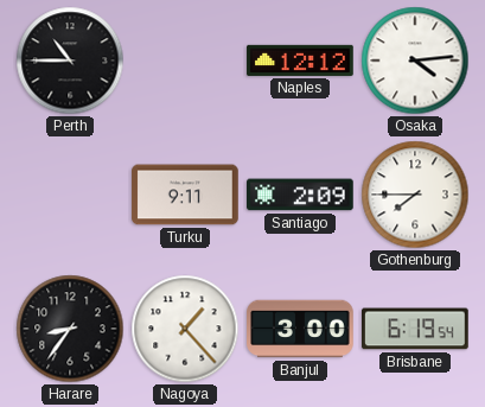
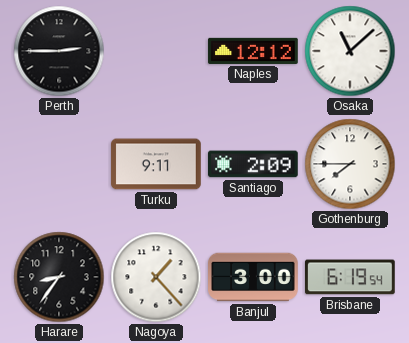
Perth: 10:45 -> 2:45
Osaka: 4:14 -> 11:08
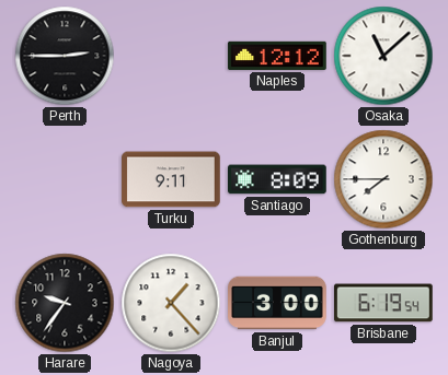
Santiago: 2:09 -> 8:09
Harare: 8:36 -> 9:36
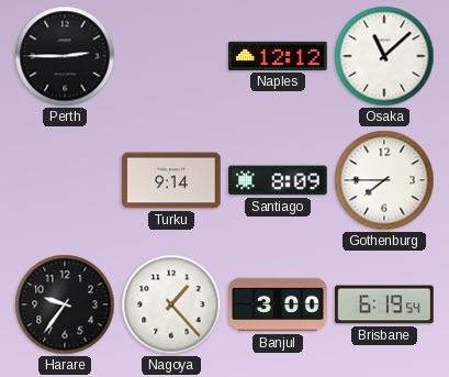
Turku: 9:11 -> 9:14
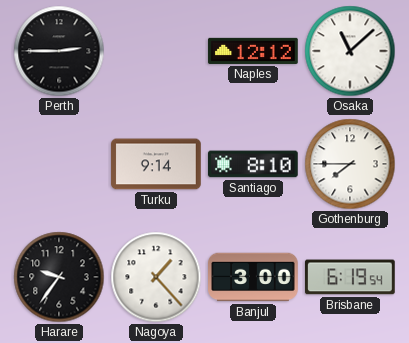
Santiago: 8:09 -> 8:10
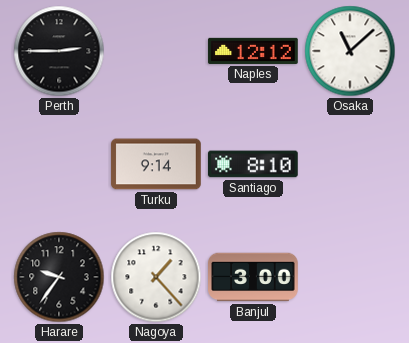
Gothenburg: 7:45 -> none
Brisbane: 6:19 -> none
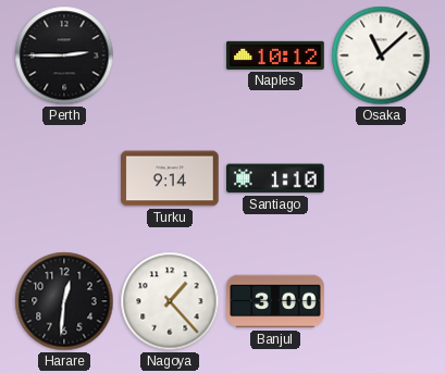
Naples: 12:12 -> 10:12
Santiago: 8:10 -> 1:10
Harare: 9:36 -> 12:31
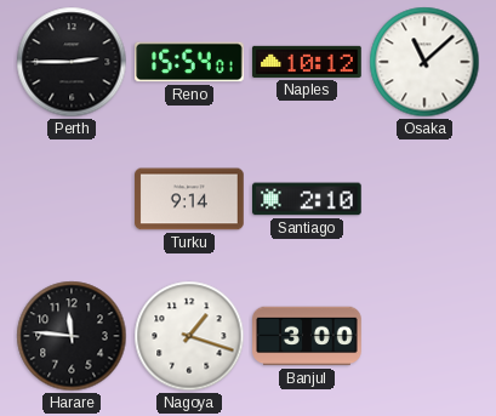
Reno: none -> 15:54
Santiago: 1:10 -> 2:10
Harare: 12:31 -> 11:46
Nagoya: 1:23 -> 1:18
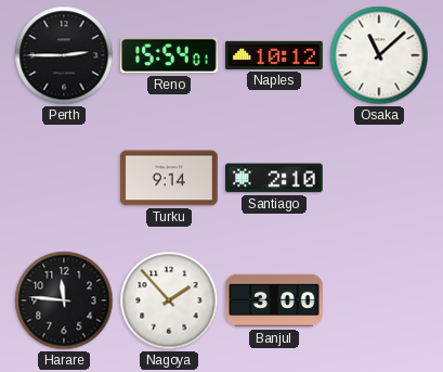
Nagoya: 1:18 -> 1:53
